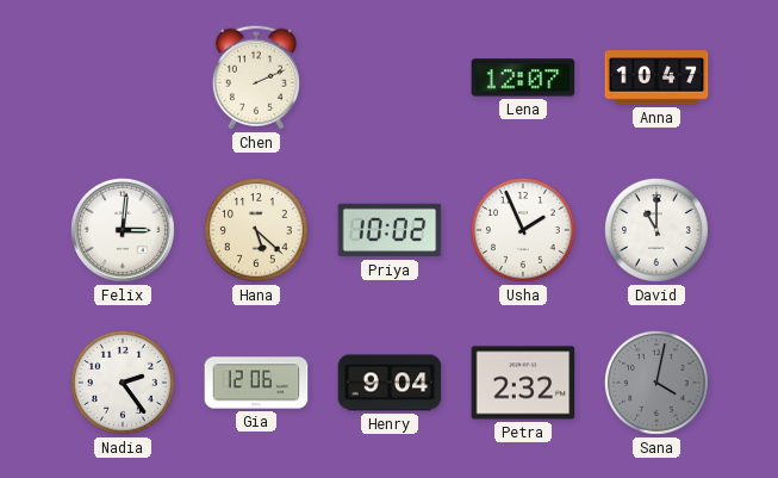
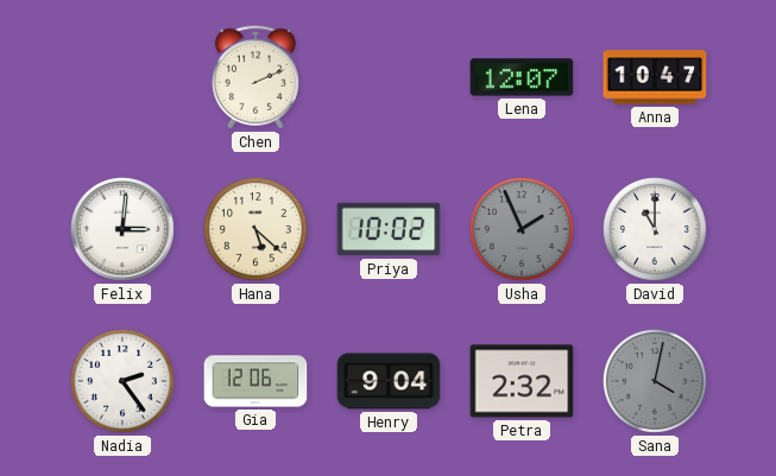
Usha dial: white -> grey
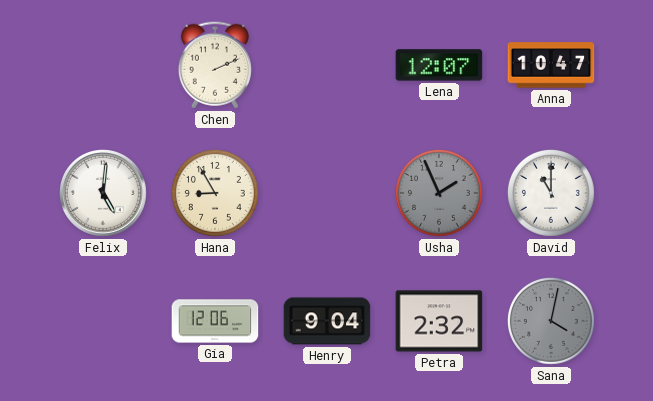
Felix: 3:01 -> 5:01
Hana: 5:22 -> 8:55
Priya: 10:02 -> none
Nadia: 2:24 -> none
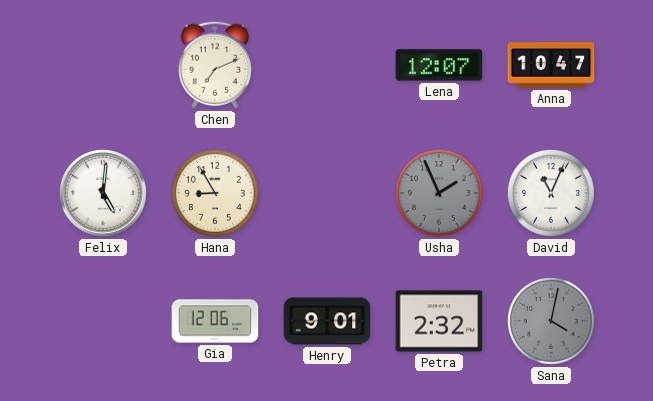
Chen: 2:11 -> 7:11
David: 11:00 -> 11:04
Henry: 9:04 -> 9:01
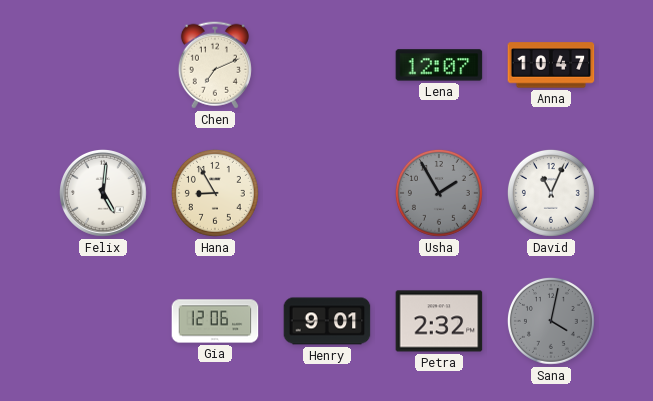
Usha: 1:56 -> 1:55
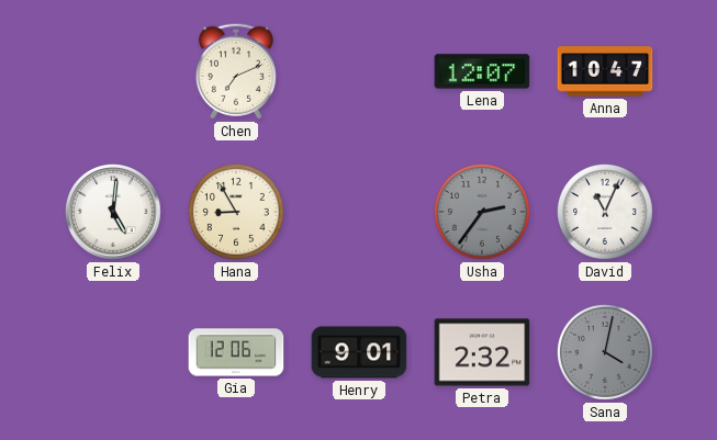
Usha: 1:55 -> 2:36
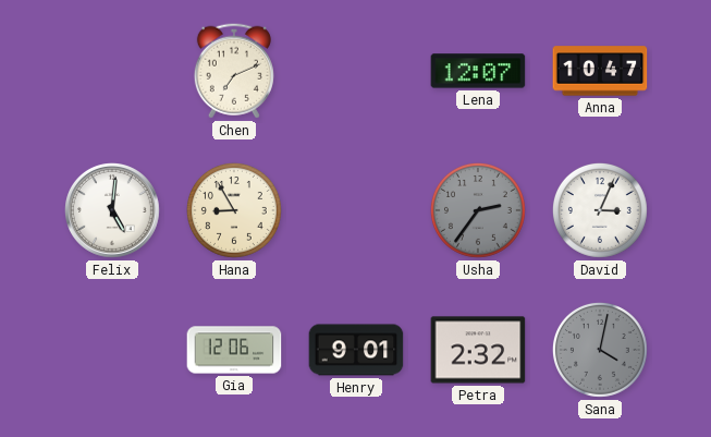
David: 11:04 -> 3:04
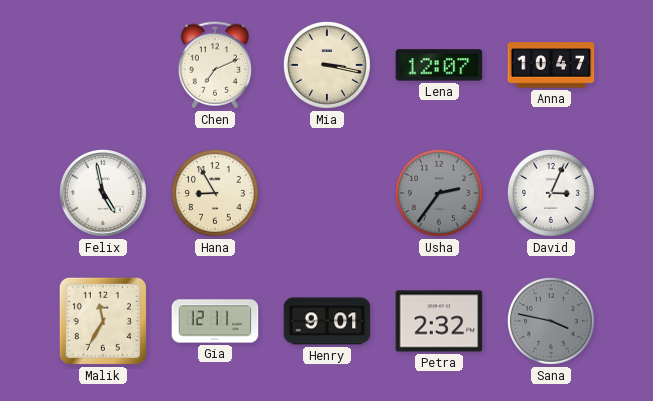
Mia: none -> 3:17
Felix: 5:01 -> 4:58
Malik: none -> 11:35
Gia: 12:06 -> 12:11
Sana: 4:02 -> 3:47
